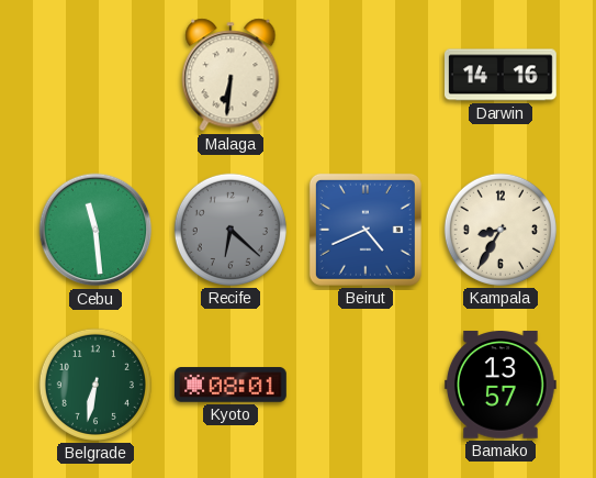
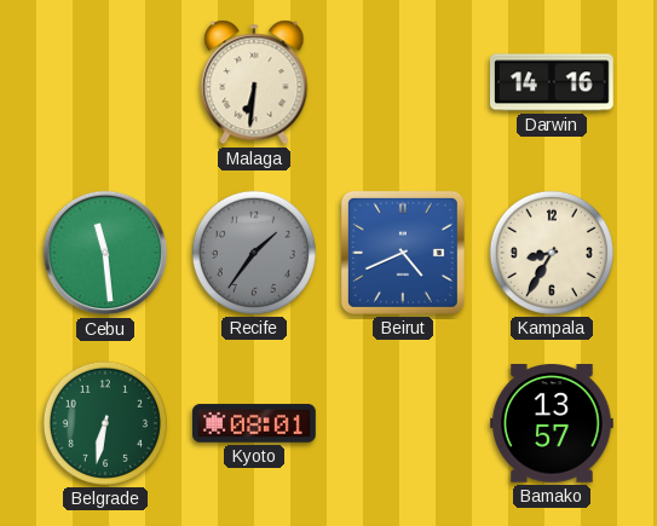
Recife: 6:22 -> 1:36
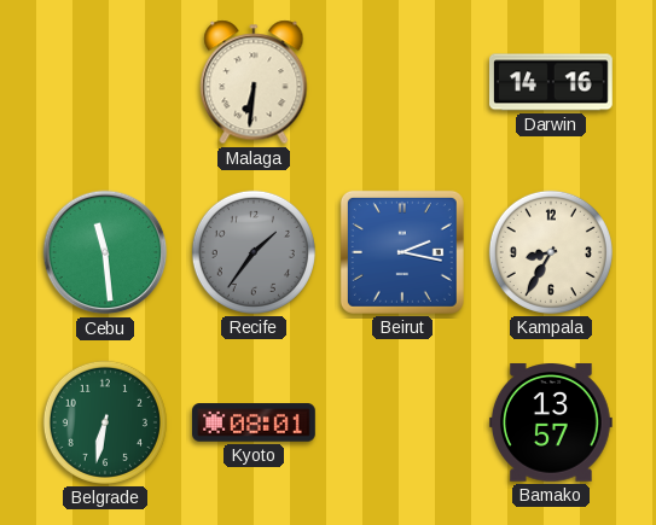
Beirut: 4:41 -> 2:17
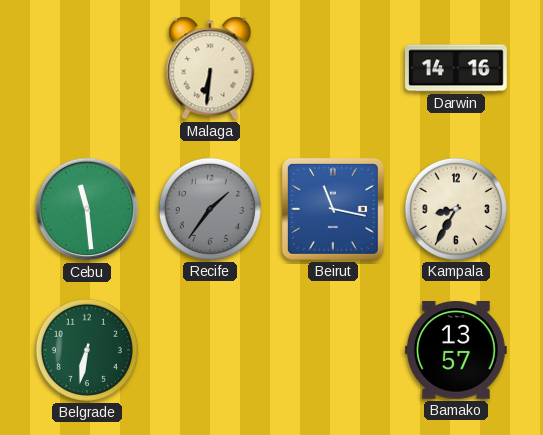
Beirut: 2:17 -> 11:17
Kyoto: 08:01 -> none
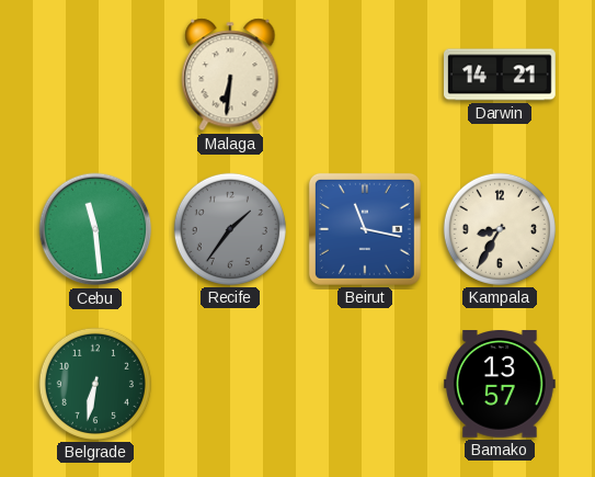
Darwin: 14:16 -> 14:21
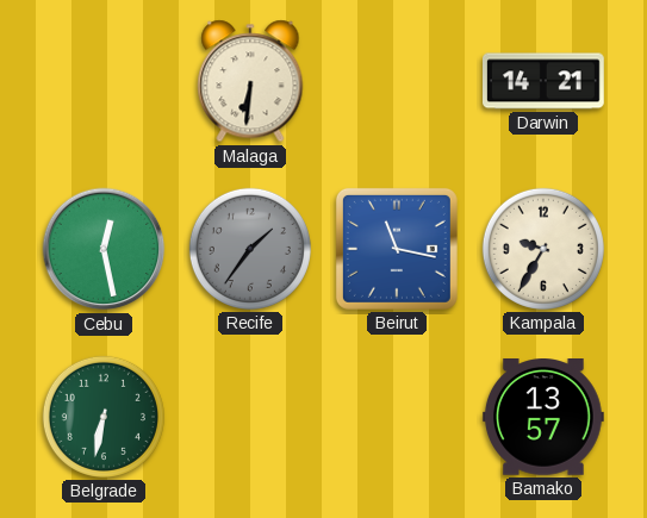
Cebu: 11:29 -> 12:28
Kampala: 8:35 -> 9:35
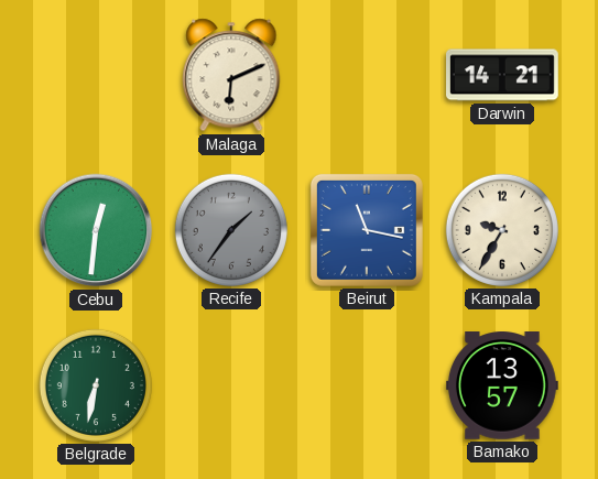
Malaga: 6:31 -> 6:11
Cebu: 12:28 -> 12:31
